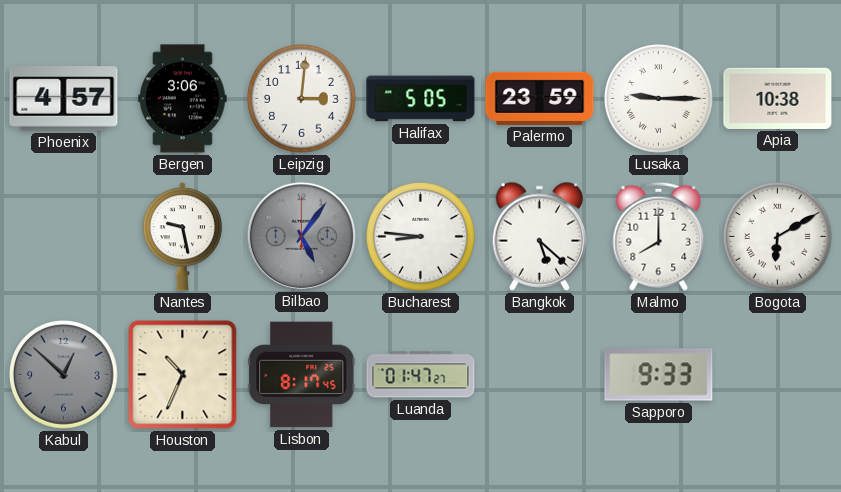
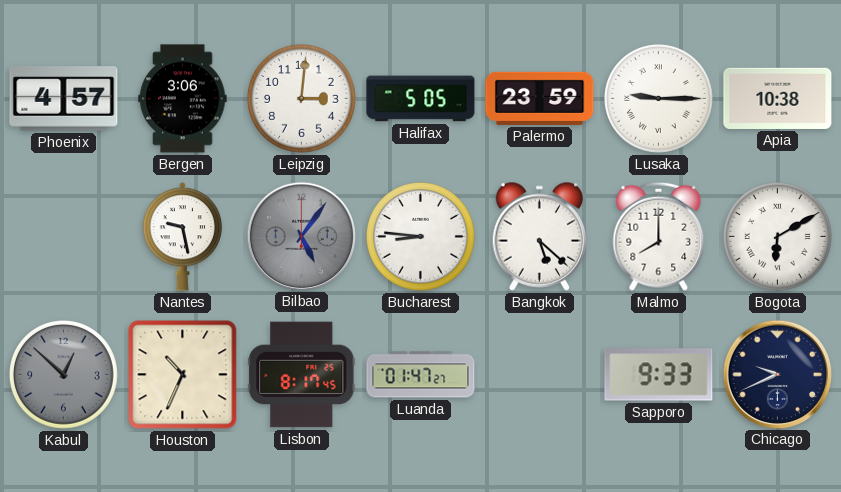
Chicago: none -> 9:41
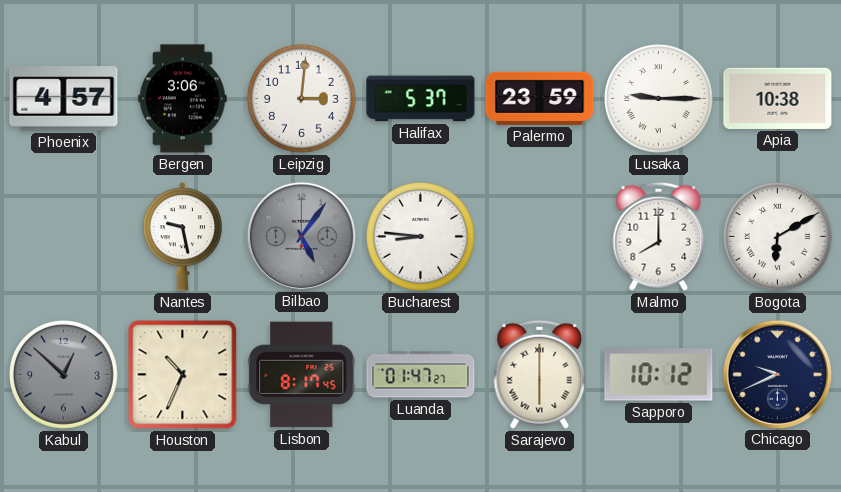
Halifax: 5:05 -> 5:37
Bangkok: 5:22 -> none
Sarajevo: none -> 6:00
Sapporo: 9:33 -> 10:12
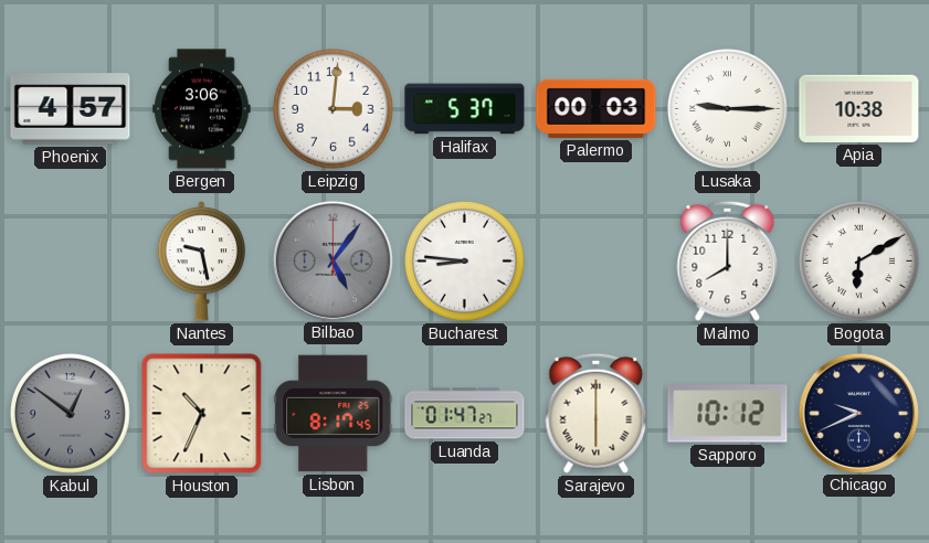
Palermo: 23:59 -> 00:03
Kabul: 12:52 -> 12:51
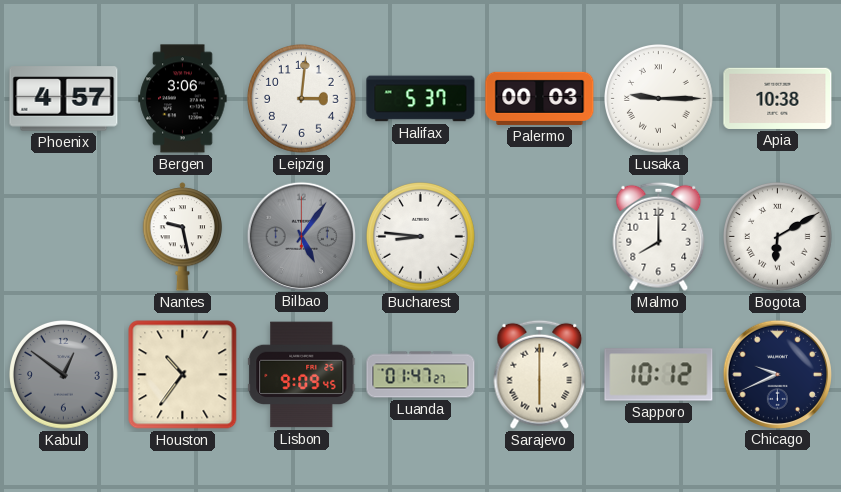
Houston: 10:34 -> 10:36
Lisbon: 8:17 -> 9:09
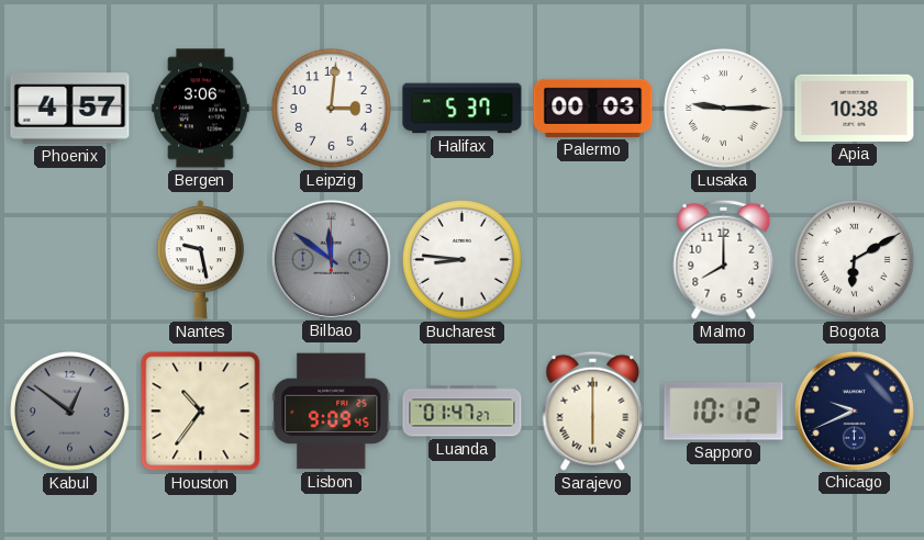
Bilbao: 5:06 -> 11:51
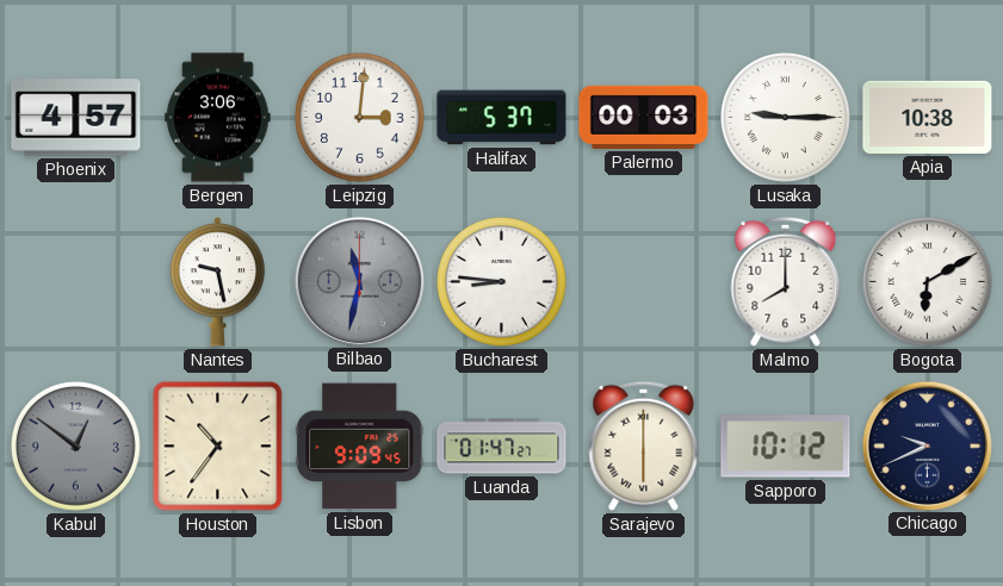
Bilbao: 11:51 -> 11:32
